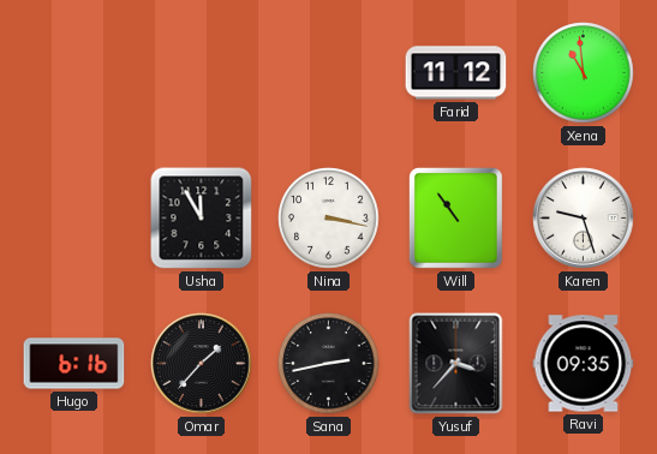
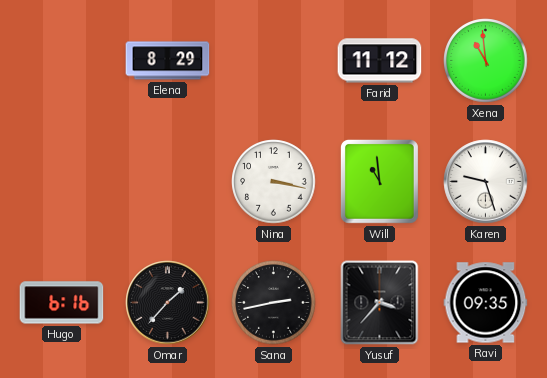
Elena: none -> 8:29
Usha: 11:55 -> none
Will: 10:54 -> 10:59
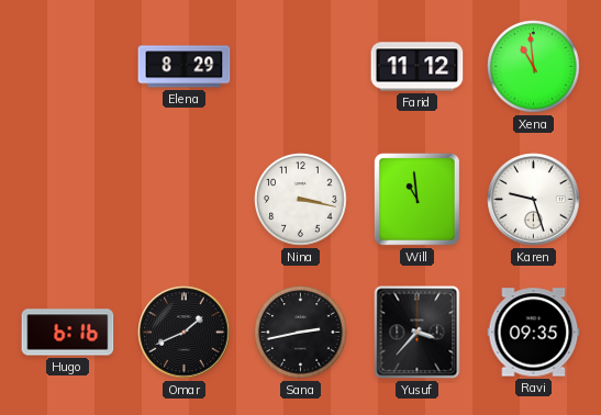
Omar: 1:37 -> 1:41
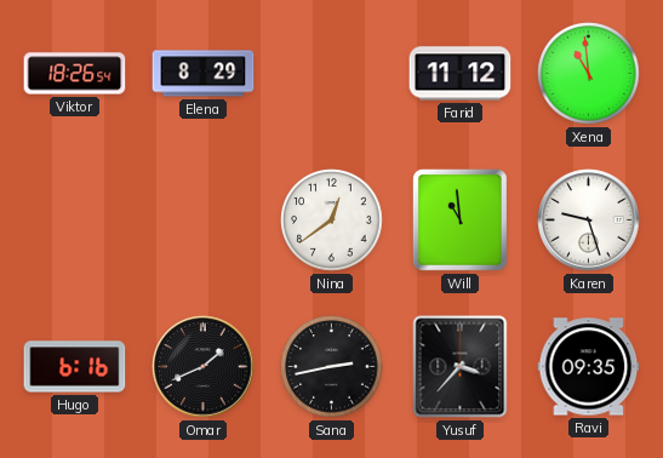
Viktor: none -> 18:26
Nina: 3:17 -> 12:39
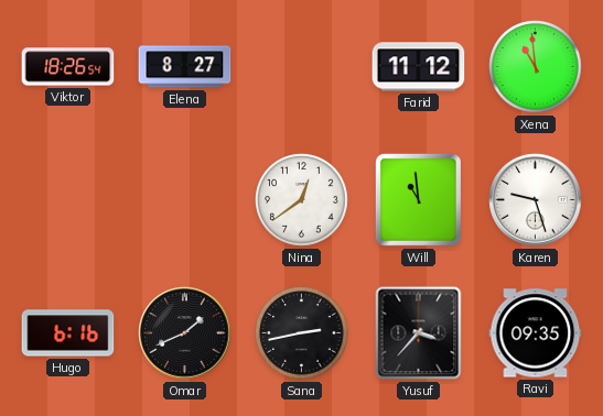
Elena: 8:29 -> 8:27
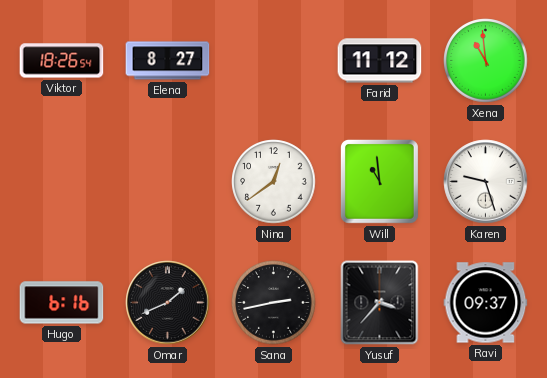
Ravi: 09:35 -> 09:37
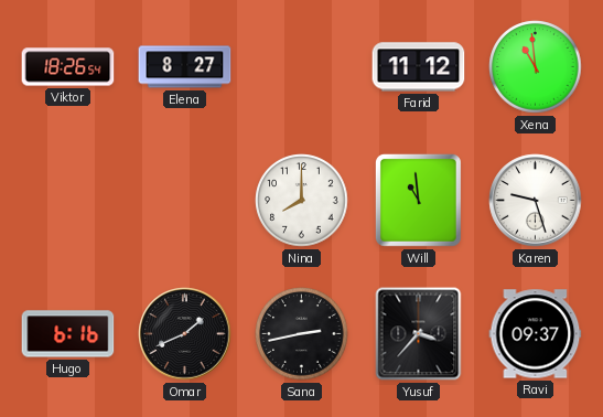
Nina: 12:39 -> 8:00
